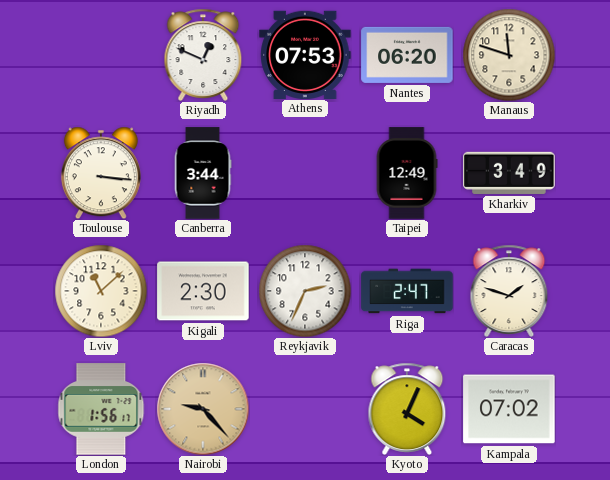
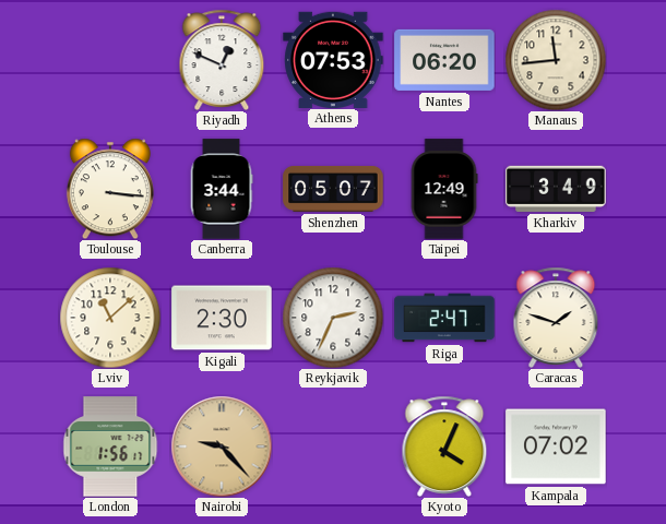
Manaus: 11:48 -> 11:44
Shenzhen: none -> 05:07
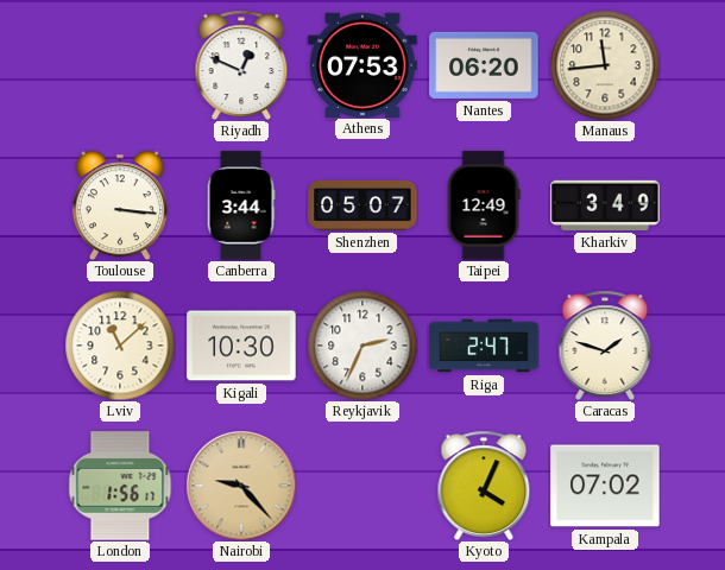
Kigali: 2:30 -> 10:30
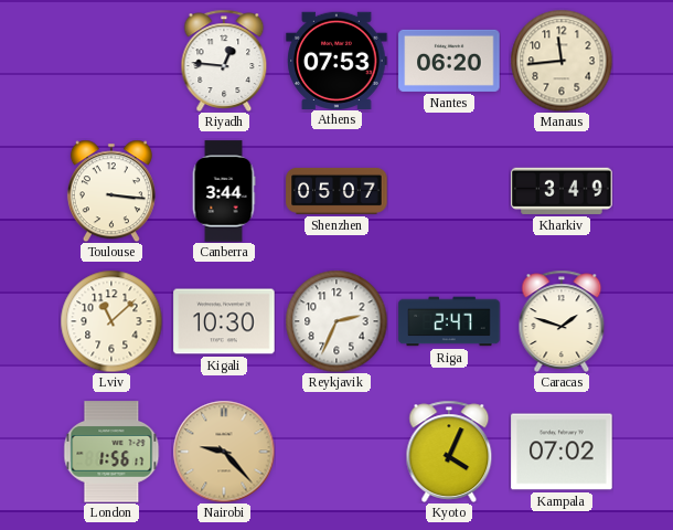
Riyadh: 12:49 -> 12:46
Taipei: 12:49 -> none
